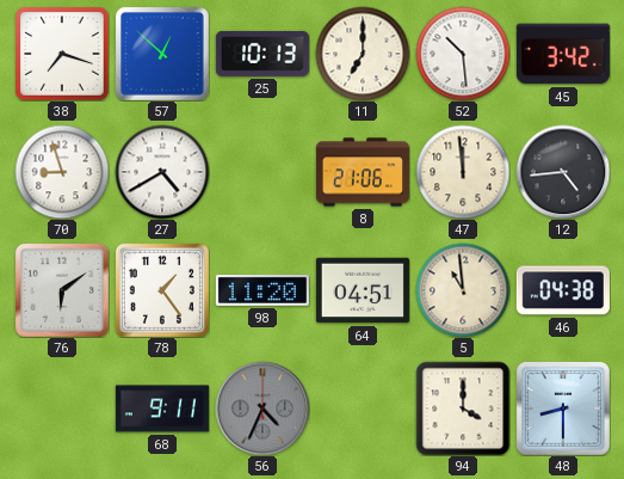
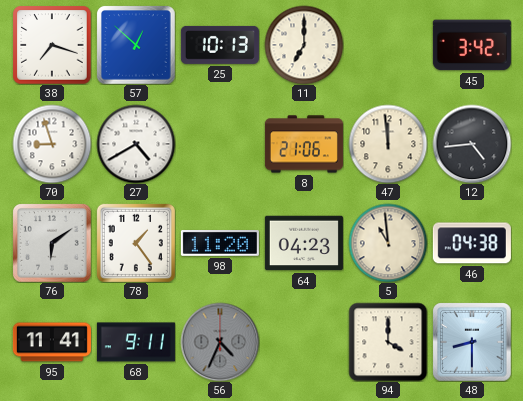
52: 10:29 -> none
64: 04:51 -> 04:23
95: none -> 11:41
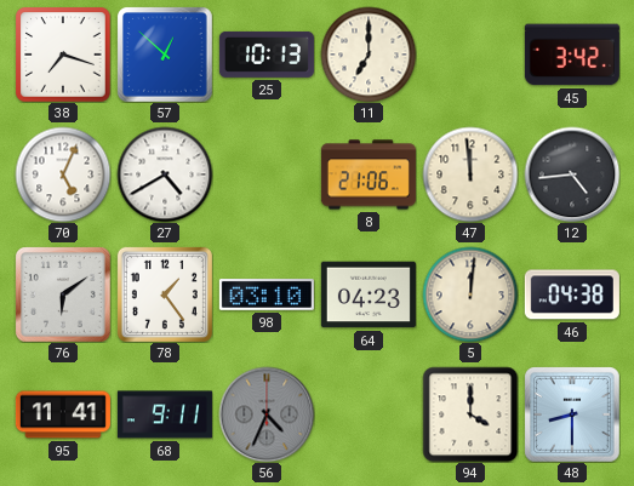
70: 8:57 -> 5:04
98: 11:20 -> 03:10
5: 10:59 -> 12:01
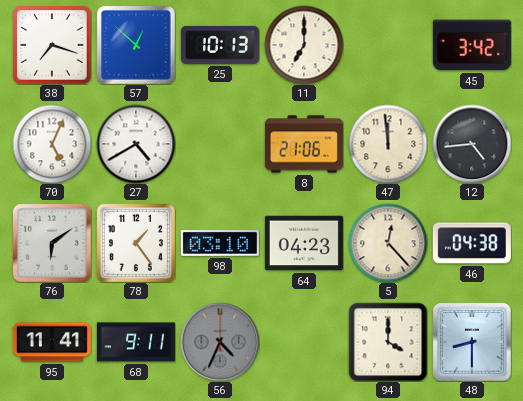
5: 12:01 -> 12:23
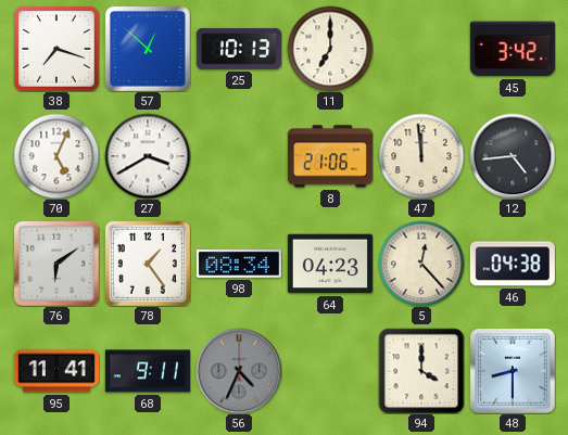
27: 4:40 -> 3:40
98: 03:10 -> 08:34
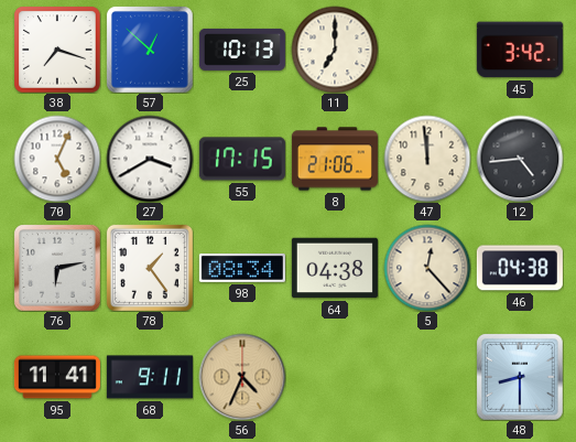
55: none -> 17:15
76: 6:09 -> 6:13
64: 04:23 -> 04:38
56 dial: grey -> champagne
94: 4:00 -> none
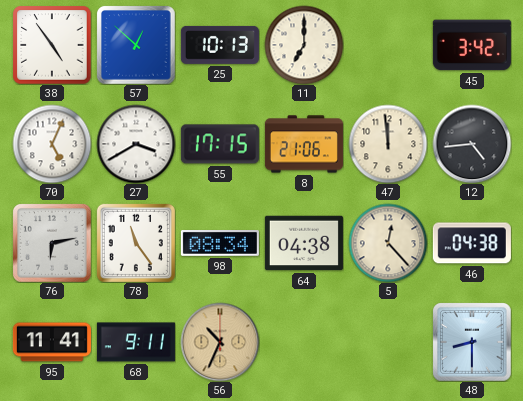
38: 7:18 -> 4:54
78: 1:24 -> 11:24
56: 4:34 -> 10:34
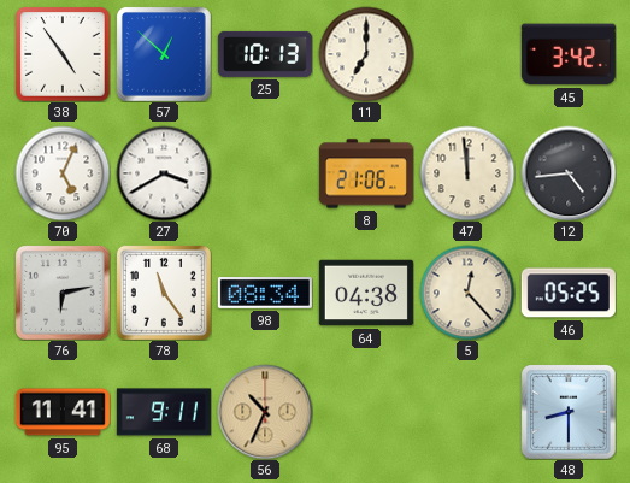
55: 17:15 -> none
46: 04:38 -> 05:25
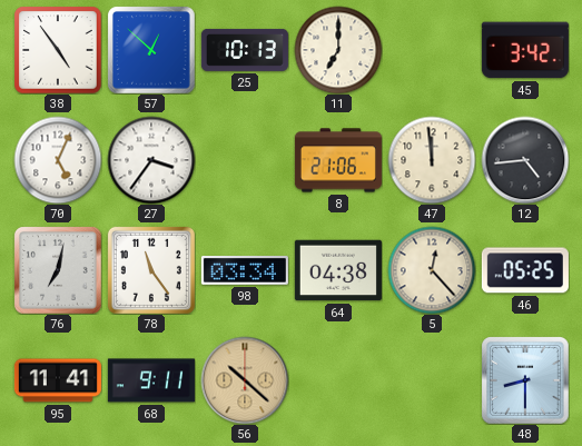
27: 3:40 -> 3:36
76: 6:13 -> 7:02
98: 08:34 -> 03:34
56: 10:34 -> 10:22
